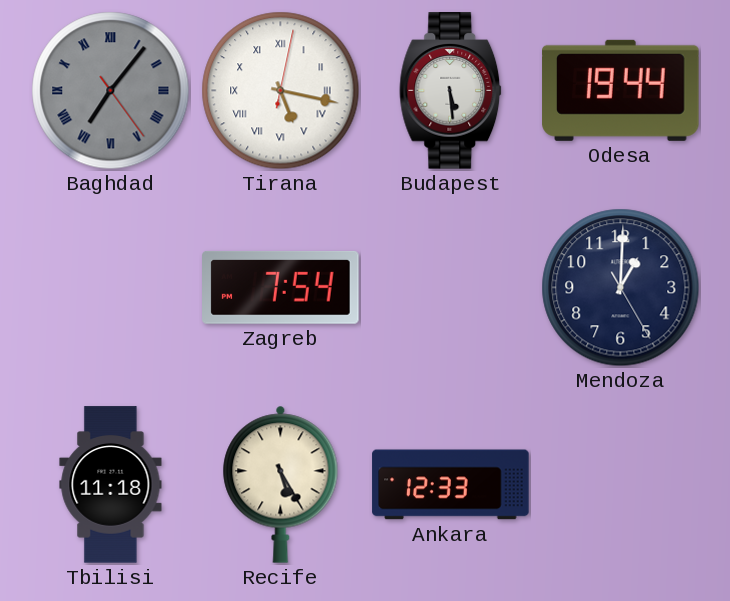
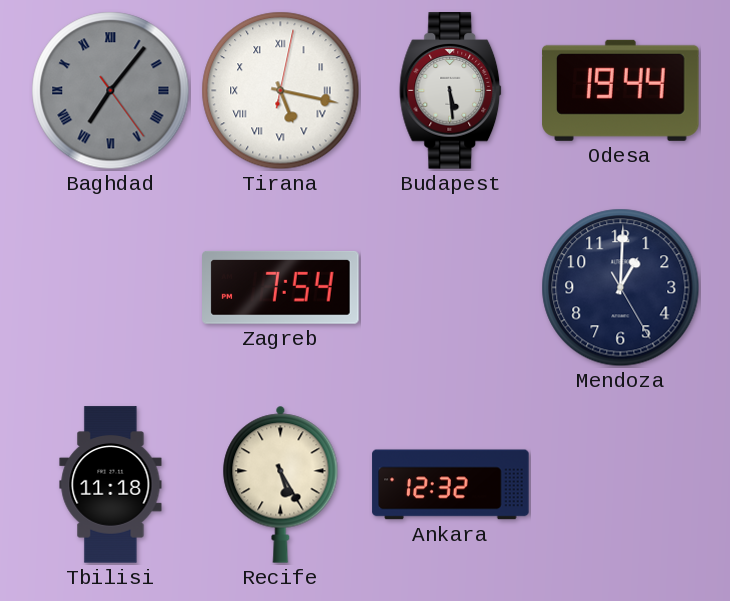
Ankara: 12:33 -> 12:32
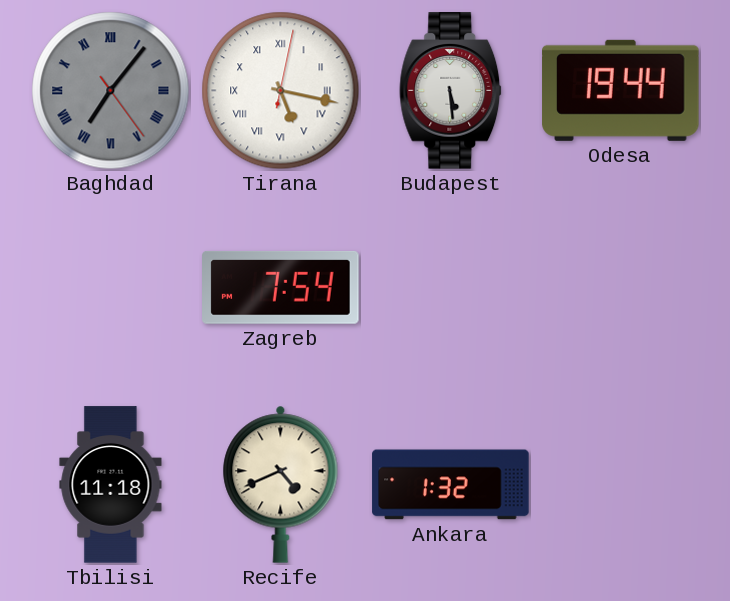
Mendoza: 1:00 -> none
Recife: 5:25 -> 4:41
Ankara: 12:32 -> 1:32
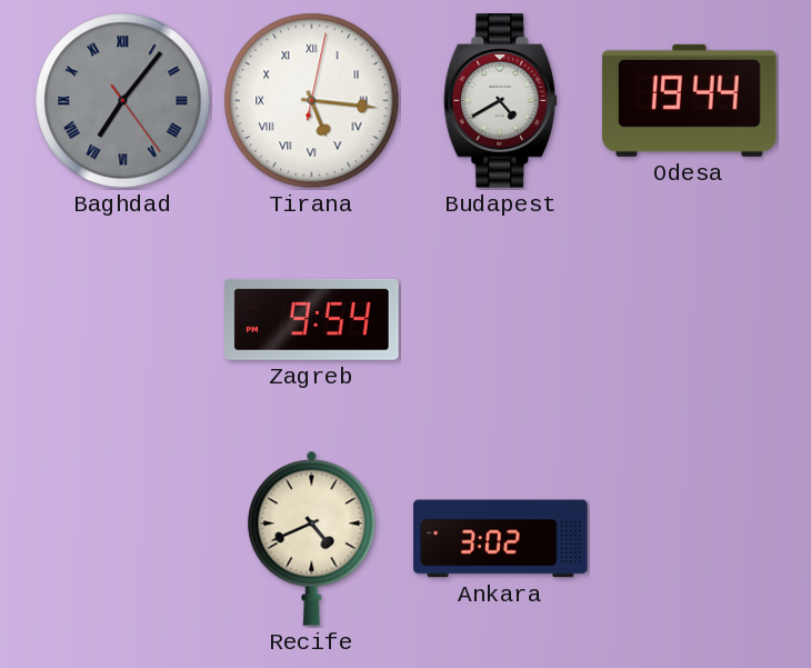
Tirana: 5:17 -> 5:16
Budapest: 5:29 -> 4:40
Zagreb: 7:54 -> 9:54
Tbilisi: 11:18 -> none
Ankara: 1:32 -> 3:02
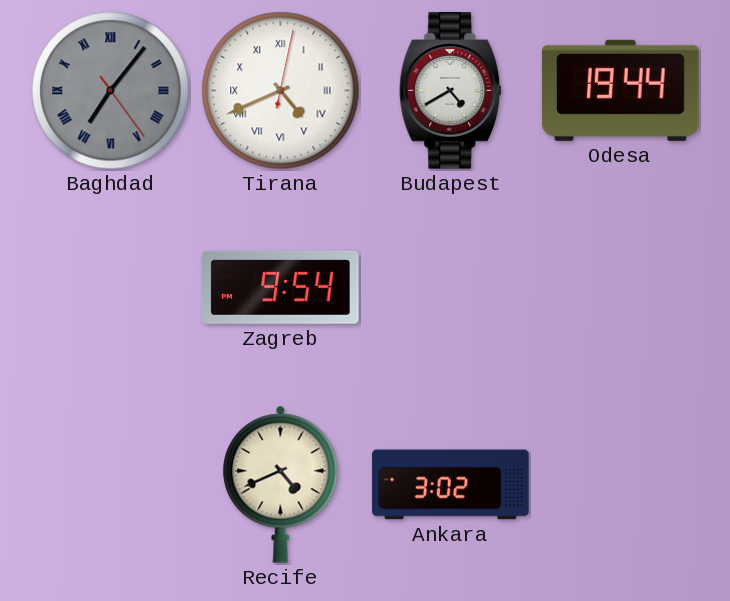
Tirana: 5:16 -> 4:41
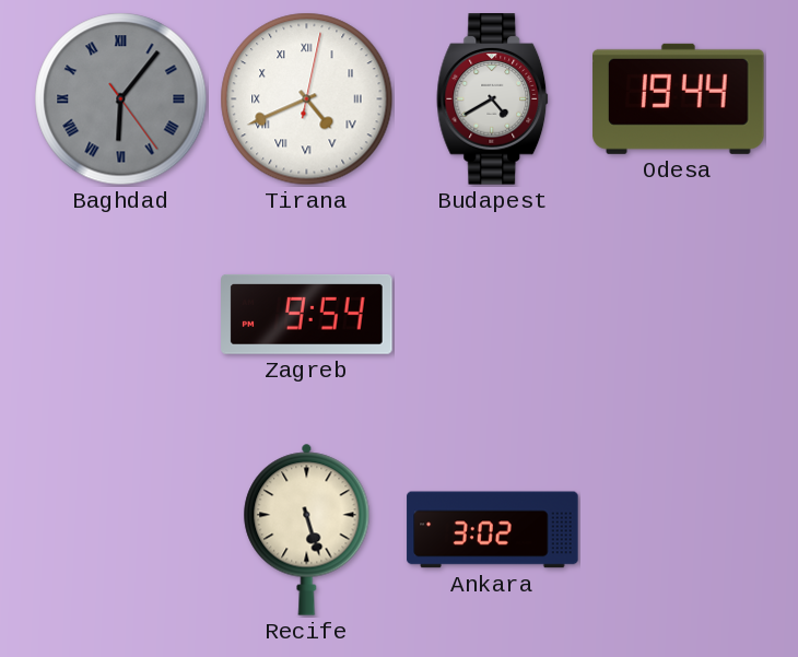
Baghdad: 7:06 -> 6:06
Recife: 4:41 -> 5:27
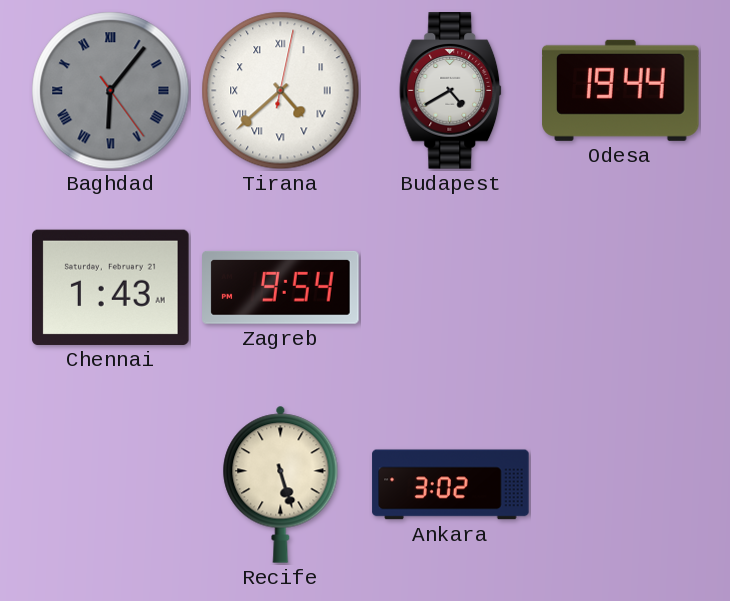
Tirana: 4:41 -> 4:38
Chennai: none -> 1:43
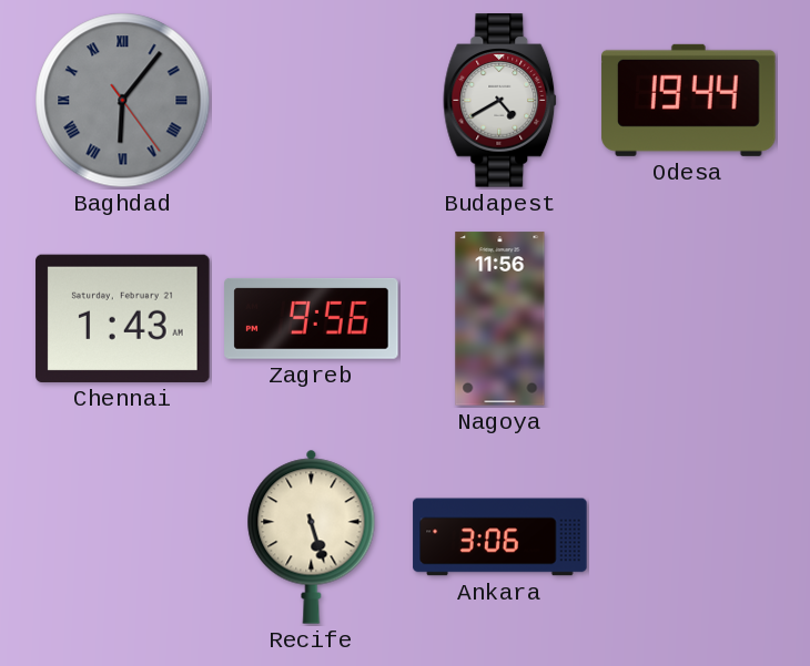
Tirana: 4:38 -> none
Zagreb: 9:54 -> 9:56
Nagoya: none -> 11:56
Ankara: 3:02 -> 3:06
